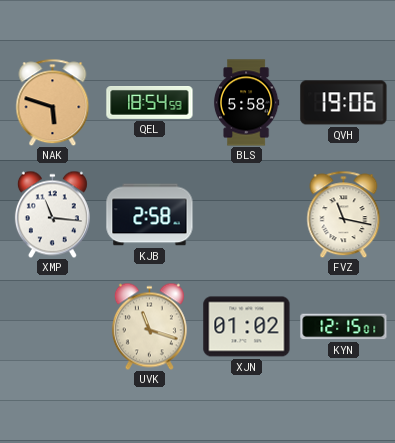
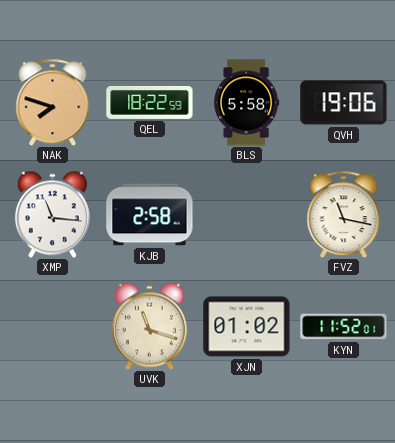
NAK: 5:48 -> 7:48
QEL: 18:54 -> 18:22
KYN: 12:15 -> 11:52
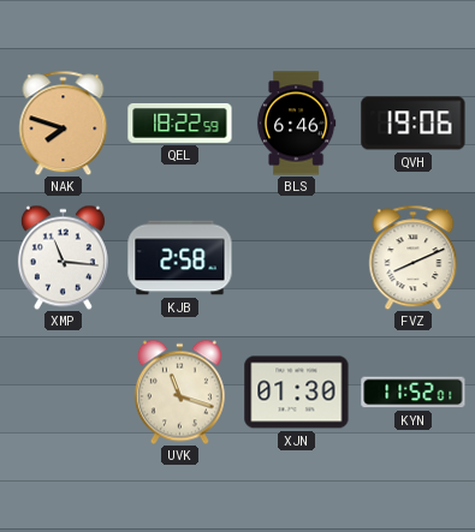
BLS: 5:58 -> 6:46
FVZ: 11:17 -> 8:11
XJN: 01:02 -> 01:30
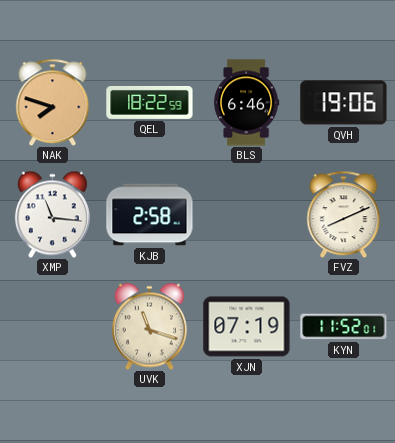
XJN: 01:30 -> 07:19
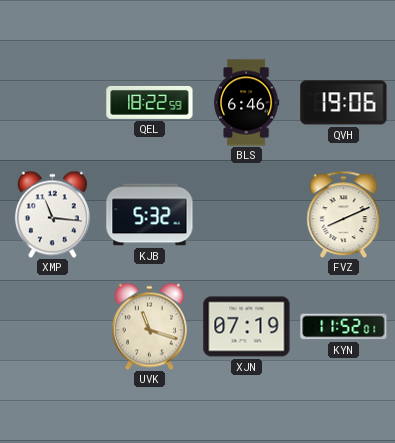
NAK: 7:48 -> none
KJB: 2:58 -> 5:32
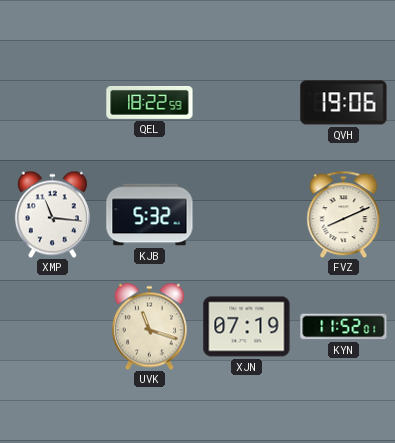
BLS: 6:46 -> none
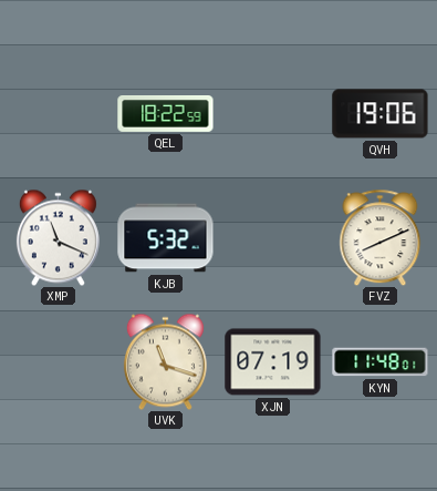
XMP: 11:16 -> 11:19
KYN: 11:52 -> 11:48
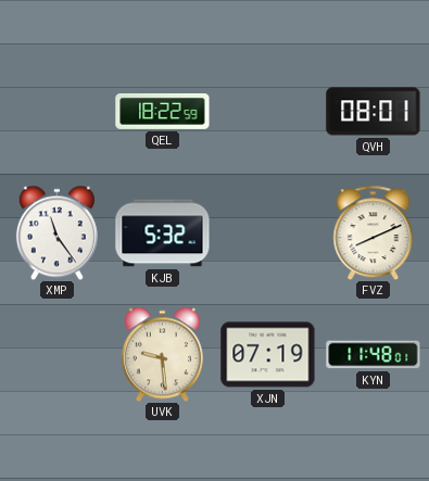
QVH: 19:06 -> 08:01
XMP: 11:19 -> 11:24
UVK: 11:18 -> 9:29
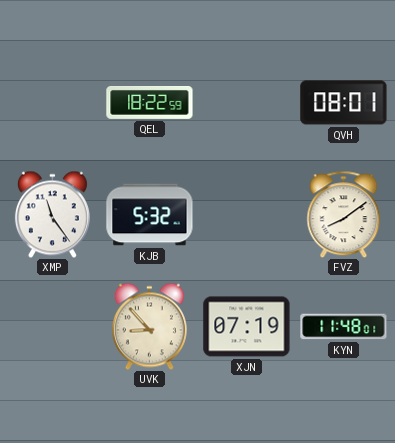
FVZ: 8:11 -> 8:09
UVK: 9:29 -> 8:53
